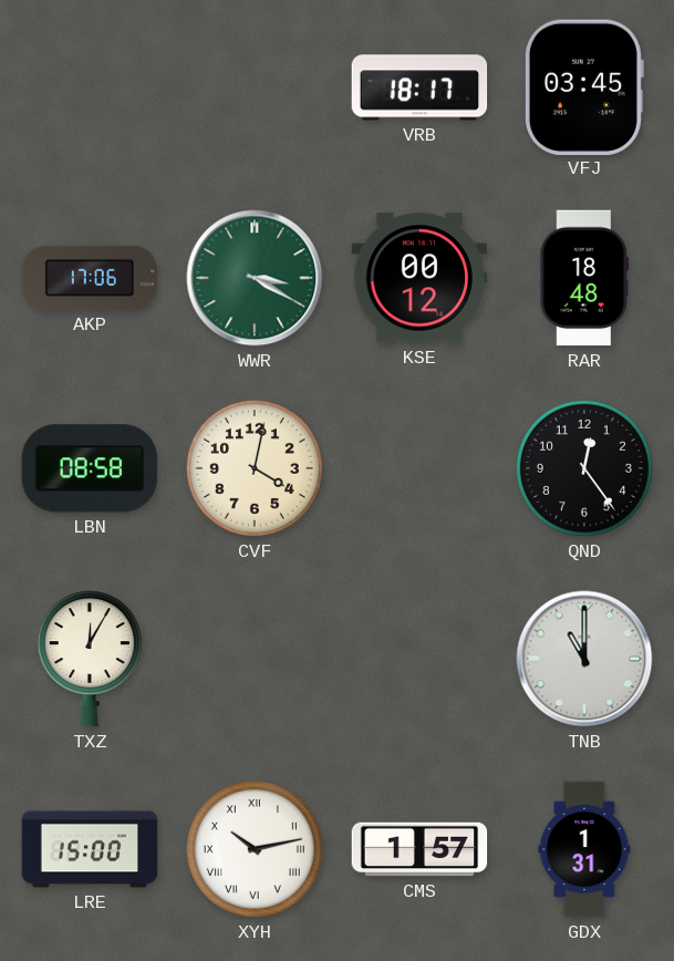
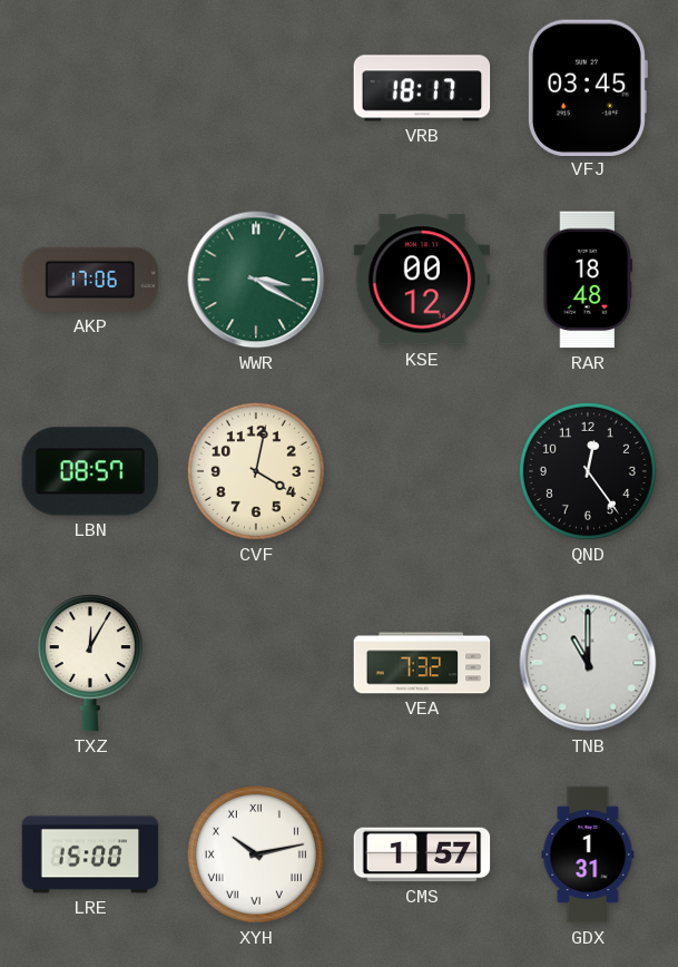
LBN: 08:58 -> 08:57
VEA: none -> 7:32
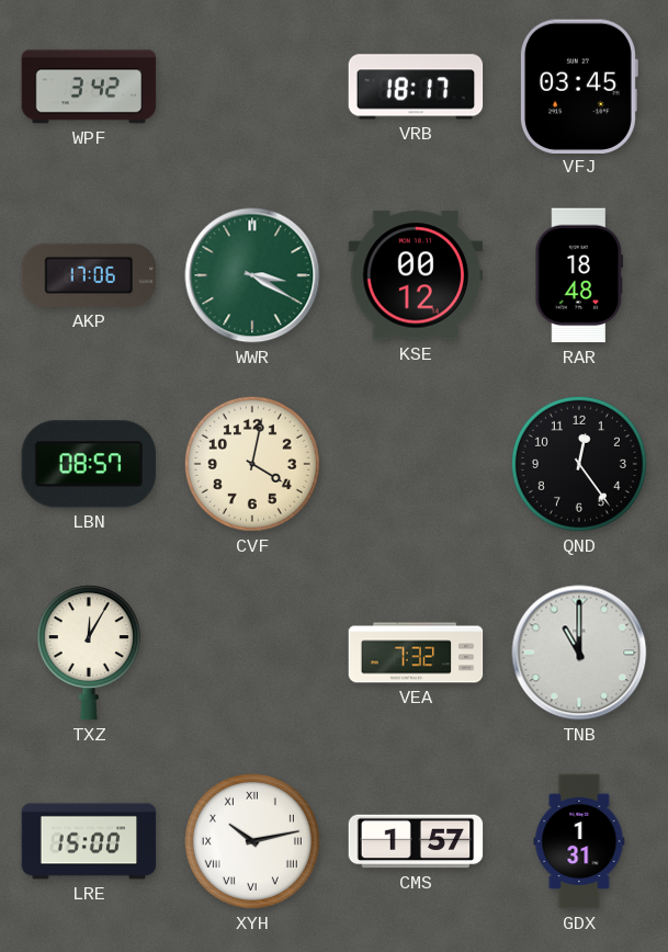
WPF: none -> 3:42
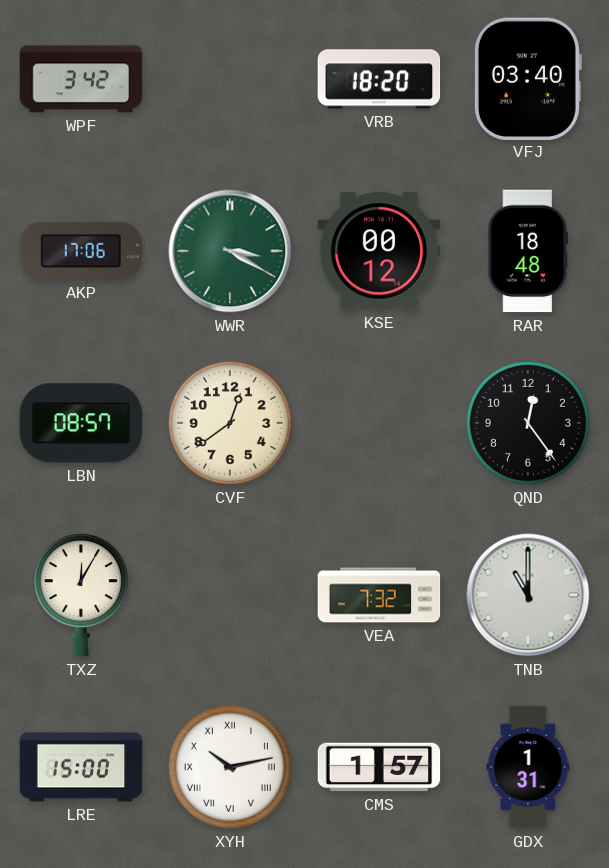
VRB: 18:17 -> 18:20
VFJ: 03:45 -> 03:40
CVF: 4:02 -> 12:39
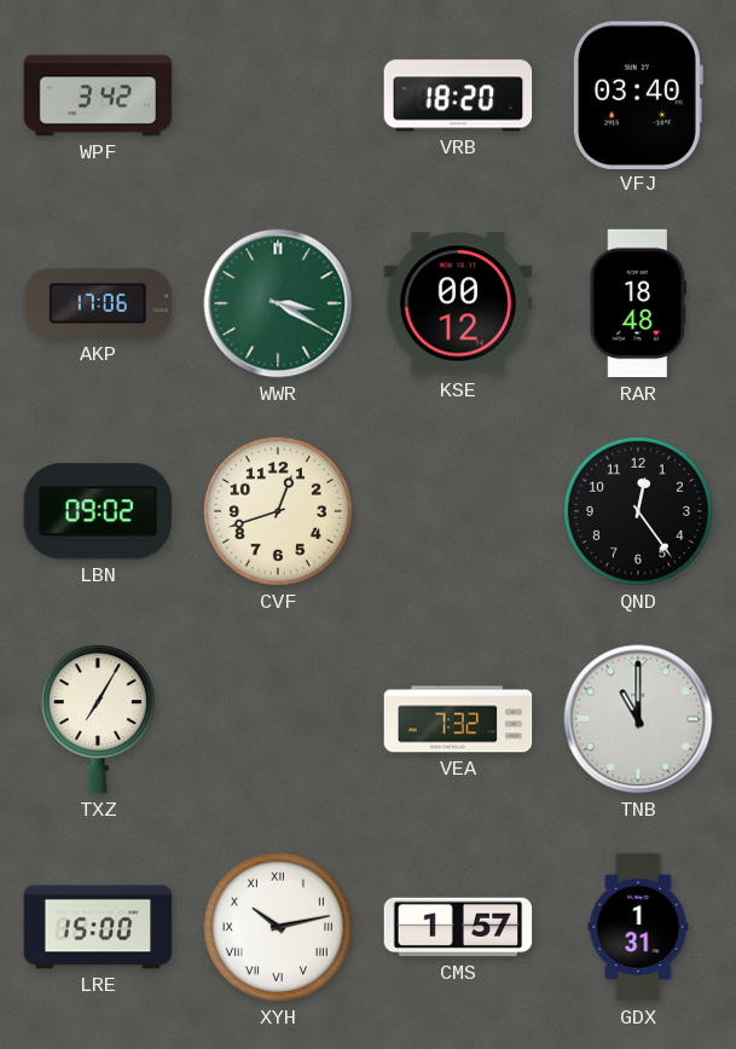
LBN: 08:57 -> 09:02
CVF: 12:39 -> 12:42
TXZ: 12:05 -> 7:05
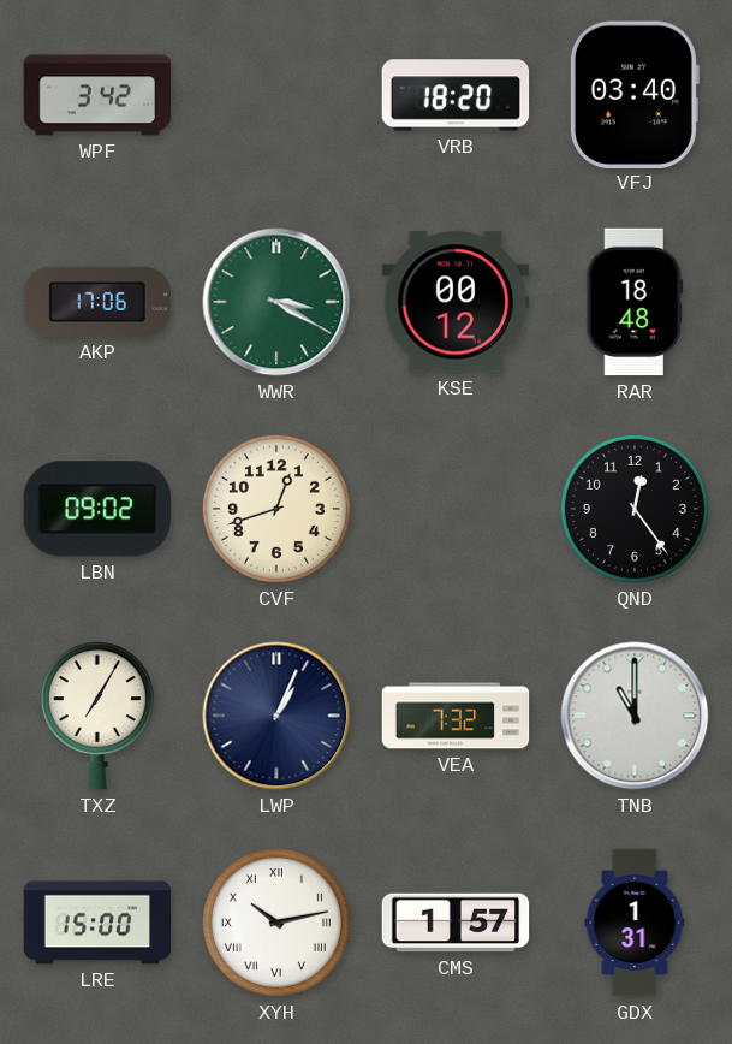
LWP: none -> 1:04
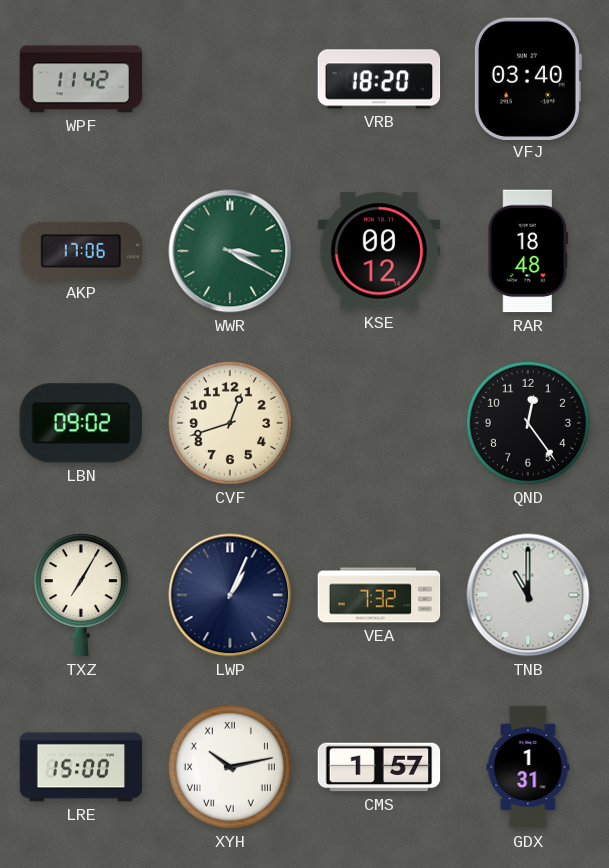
WPF: 3:42 -> 11:42
